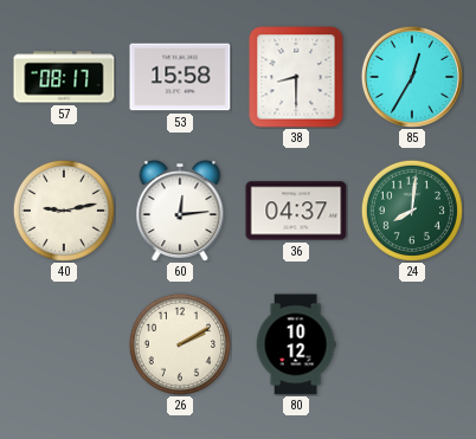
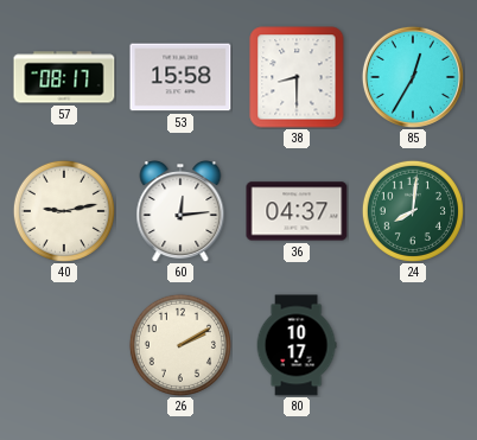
80: 10:12 -> 10:17
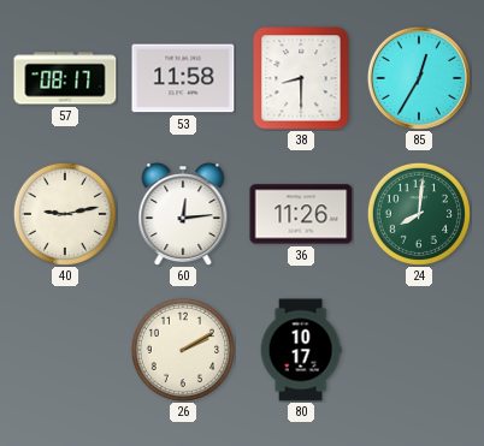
53: 15:58 -> 11:58
36: 04:37 -> 11:26
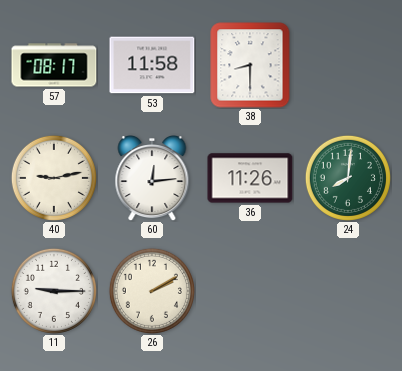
85: 12:35 -> none
11: none -> 9:15
80: 10:17 -> none
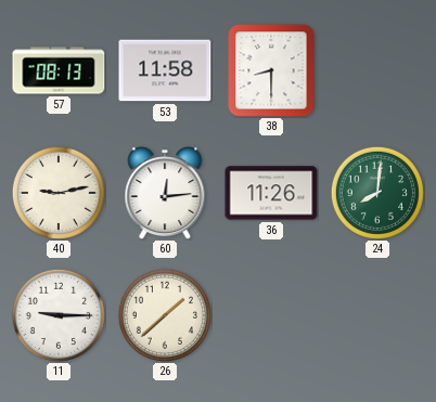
57: 08:17 -> 08:13
26: 2:10 -> 1:38
